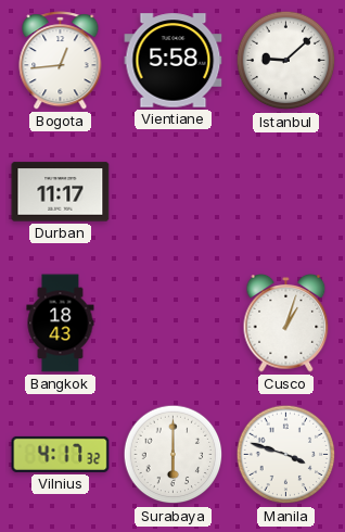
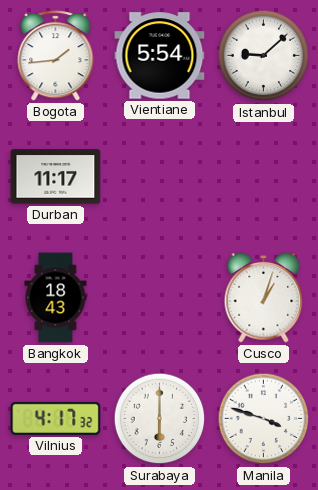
Bogota: 12:44 -> 1:44
Vientiane: 5:58 -> 5:54
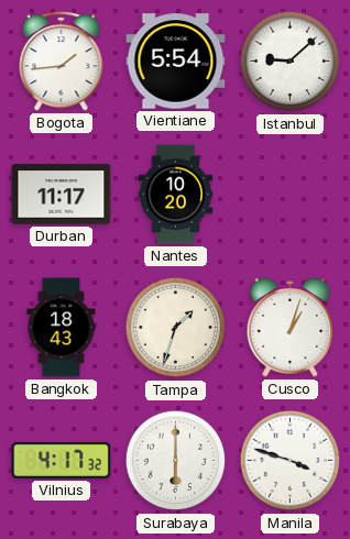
Nantes: none -> 10:20
Tampa: none -> 1:33
